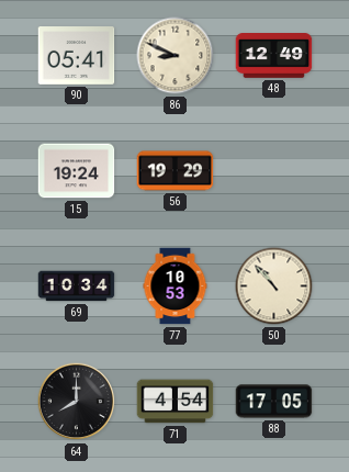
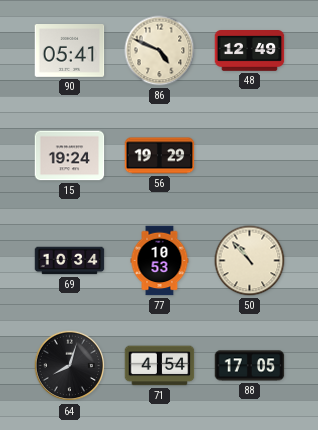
86: 8:49 -> 4:49
64: 8:00 -> 8:03
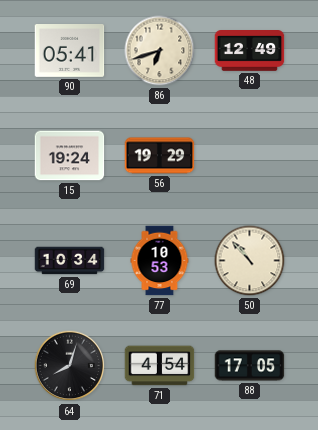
86: 4:49 -> 6:42
